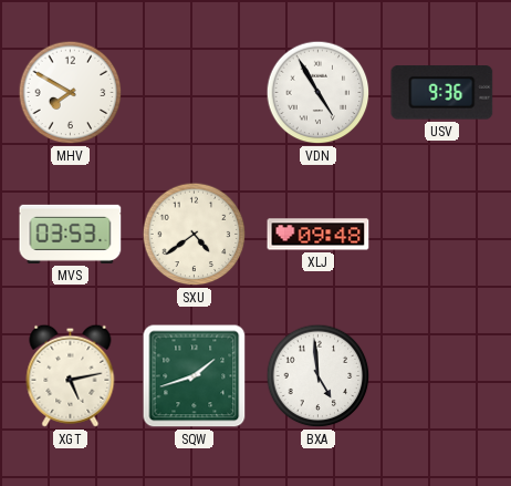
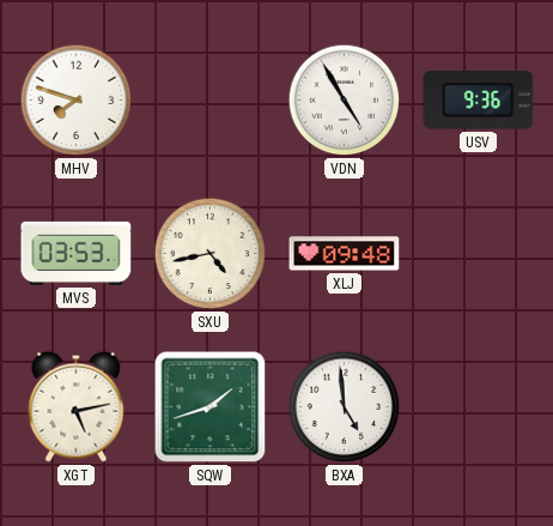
MHV: 7:50 -> 7:48
SXU: 4:39 -> 4:43
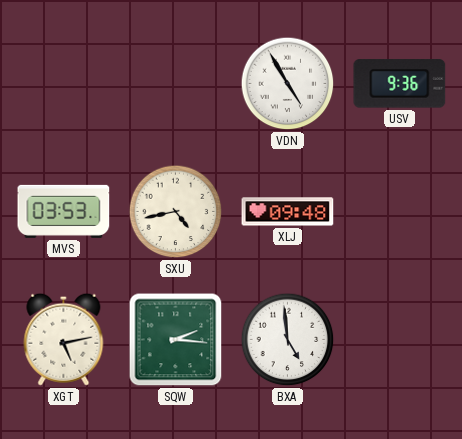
MHV: 7:48 -> none
SQW: 1:42 -> 2:16
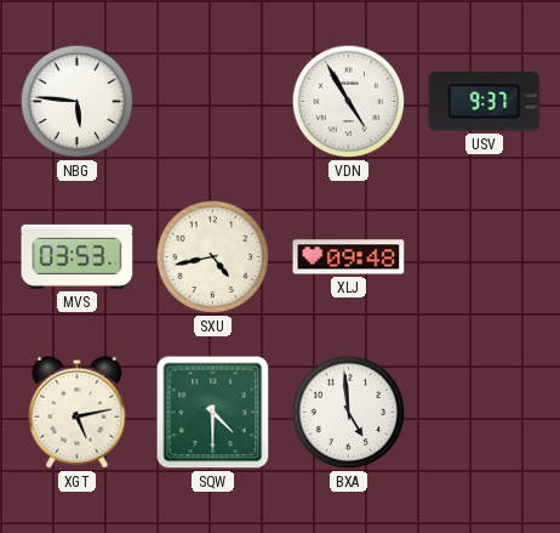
NBG: none -> 5:46
USV: 9:36 -> 9:37
SQW: 2:16 -> 4:30
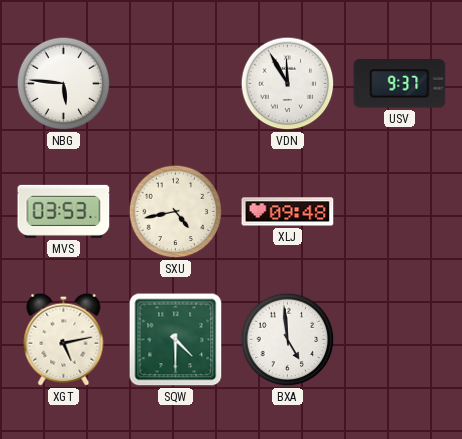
VDN: 4:55 -> 11:55
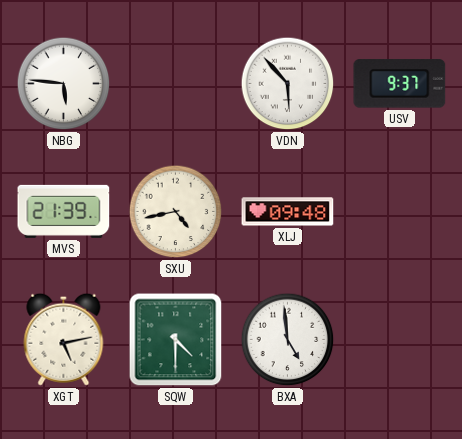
VDN: 11:55 -> 5:53
MVS: 03:53 -> 21:39
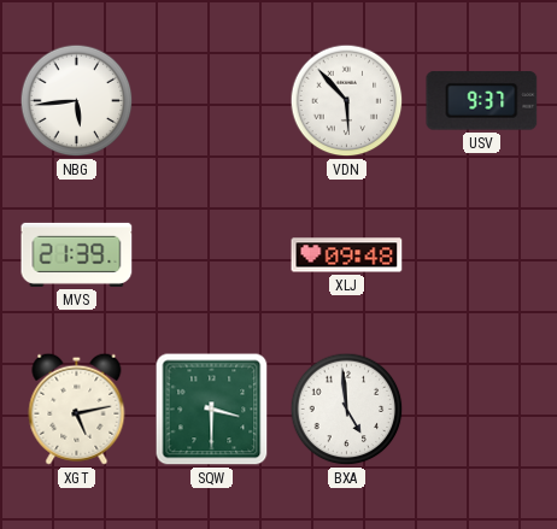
NBG: 5:46 -> 5:44
SXU: 4:43 -> none
SQW: 4:30 -> 3:30
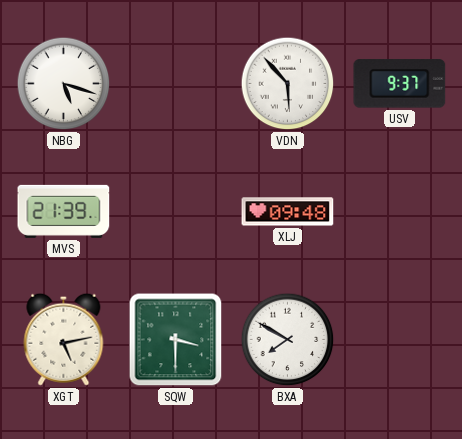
NBG: 5:44 -> 5:18
BXA: 4:59 -> 7:50
